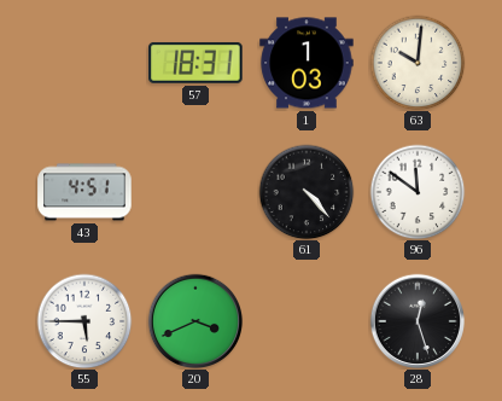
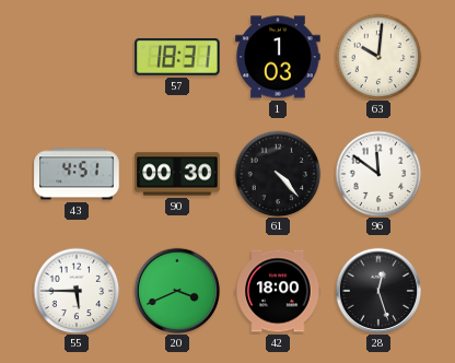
90: none -> 00:30
42: none -> 18:00
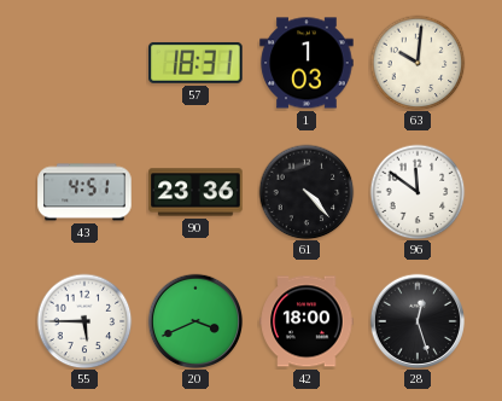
90: 00:30 -> 23:36
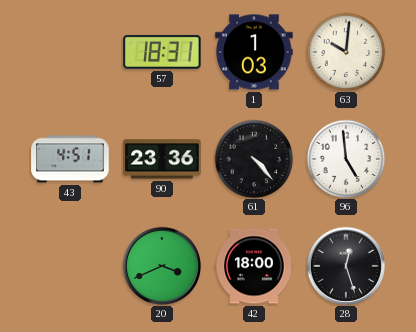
96: 11:51 -> 4:59
55: 5:45 -> none
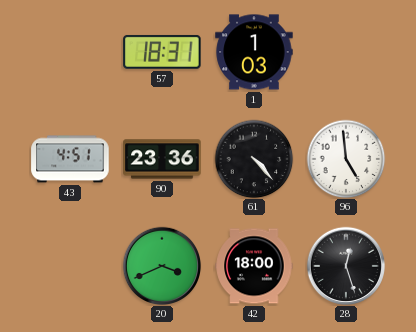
63: 10:01 -> none
